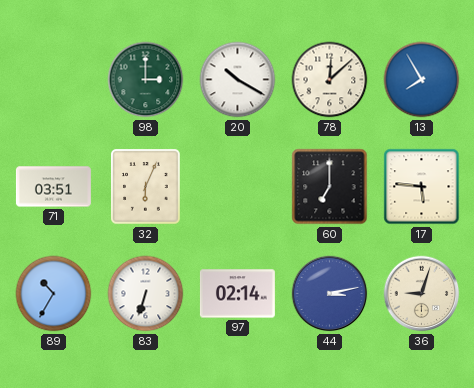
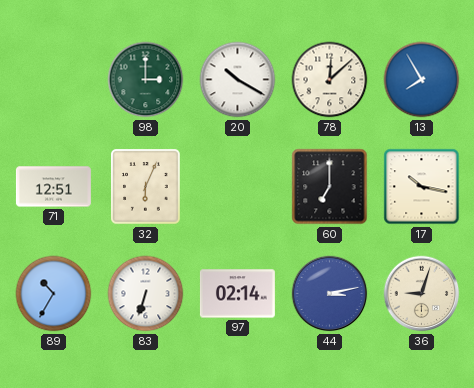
71: 03:51 -> 12:51
17: 5:46 -> 10:17
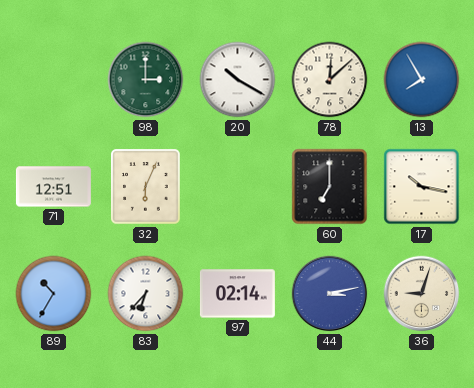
83: 6:33 -> 6:37
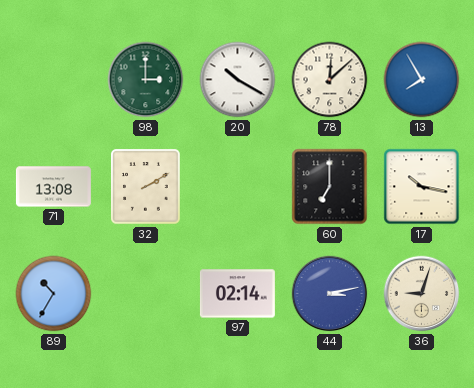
71: 12:51 -> 13:08
32: 6:04 -> 2:10
83: 6:37 -> none
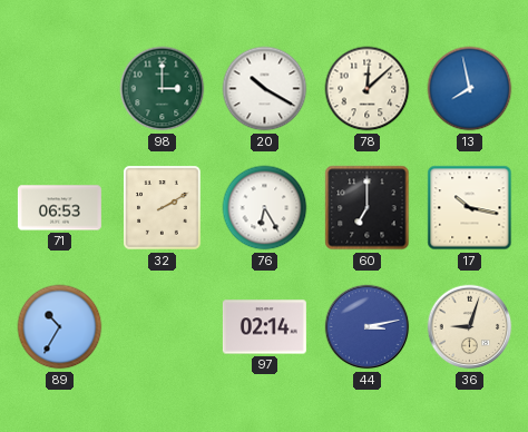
13: 7:55 -> 7:58
71: 13:08 -> 06:53
76: none -> 6:25
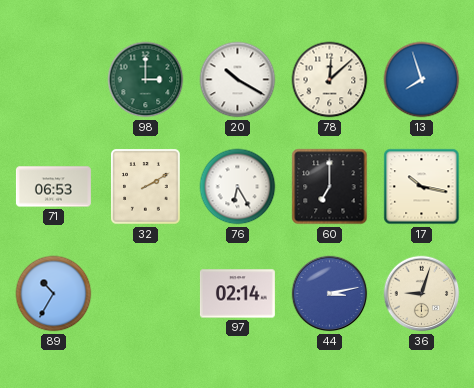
13: 7:58 -> 7:57
